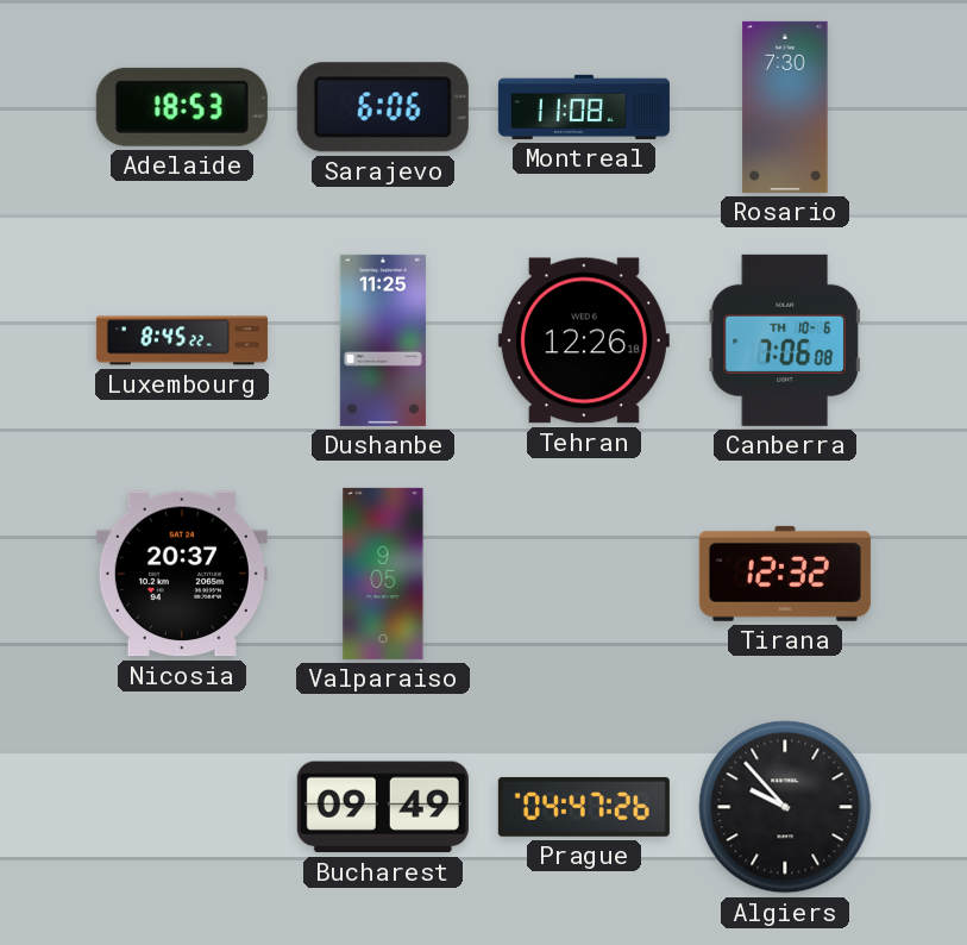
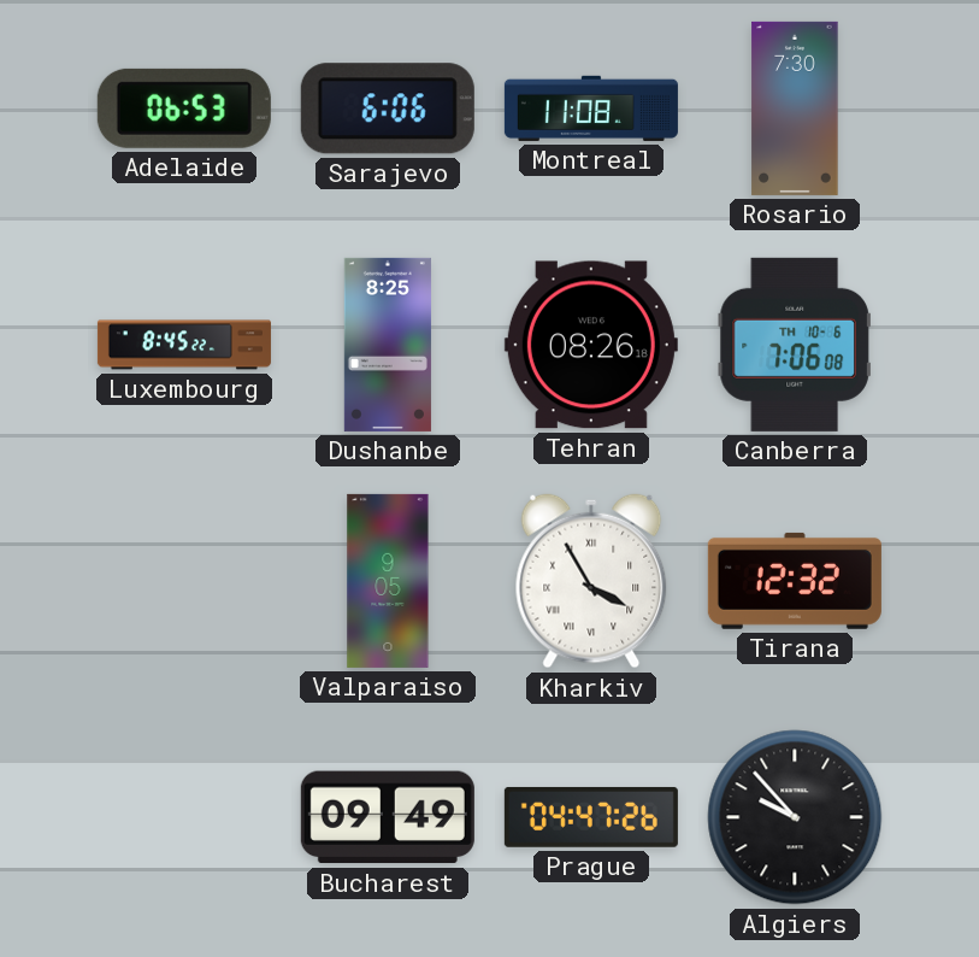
Adelaide: 18:53 -> 06:53
Dushanbe: 11:25 -> 8:25
Tehran: 12:26 -> 08:26
Nicosia: 20:37 -> none
Kharkiv: none -> 3:55
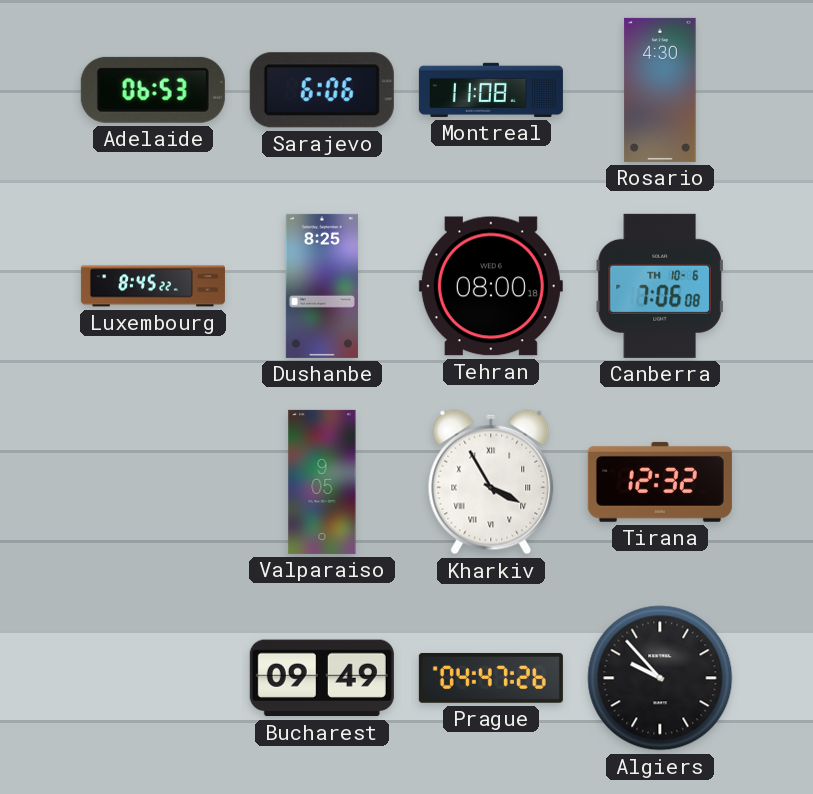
Rosario: 7:30 -> 4:30
Tehran: 08:26 -> 08:00
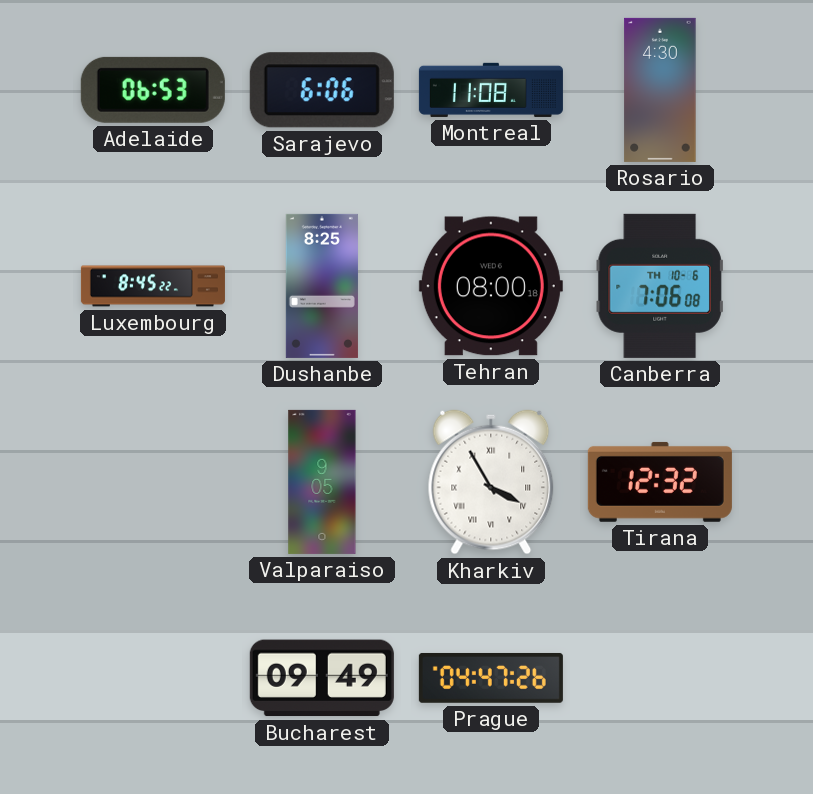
Algiers: 9:53 -> none
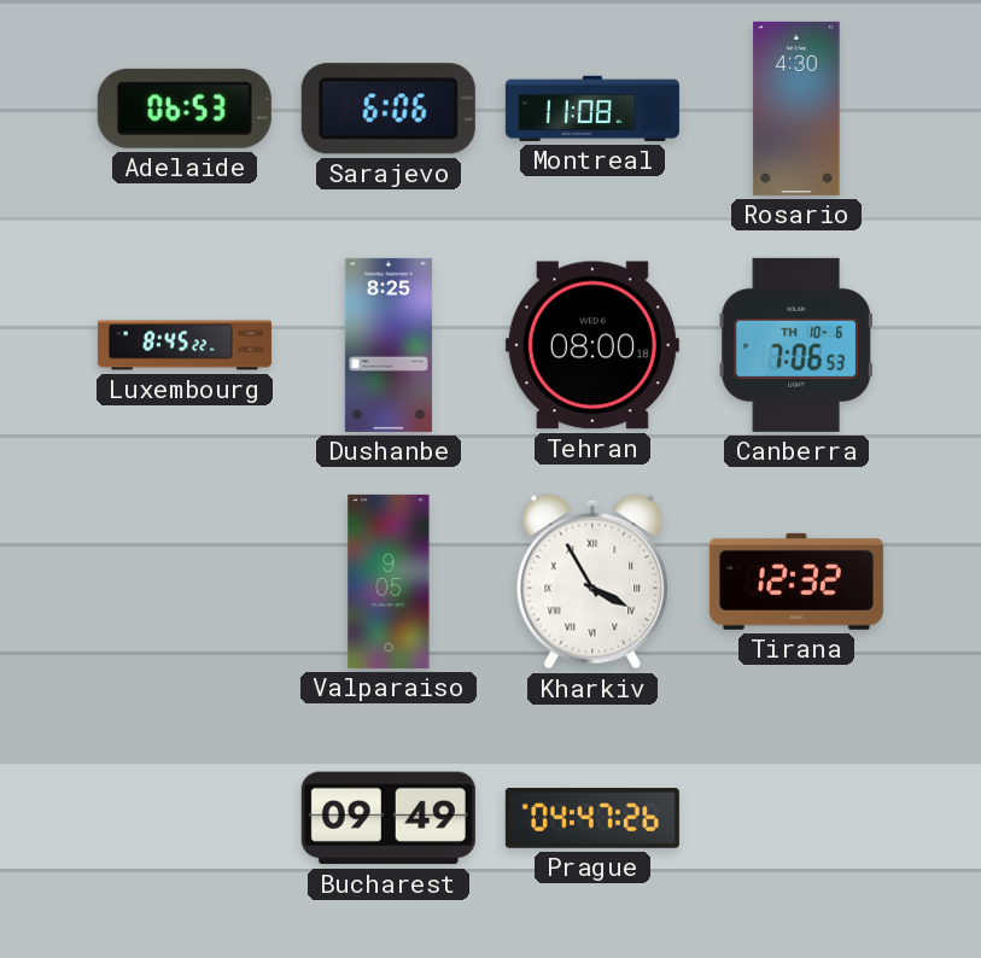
Canberra: 7:06:08 -> 7:06:53
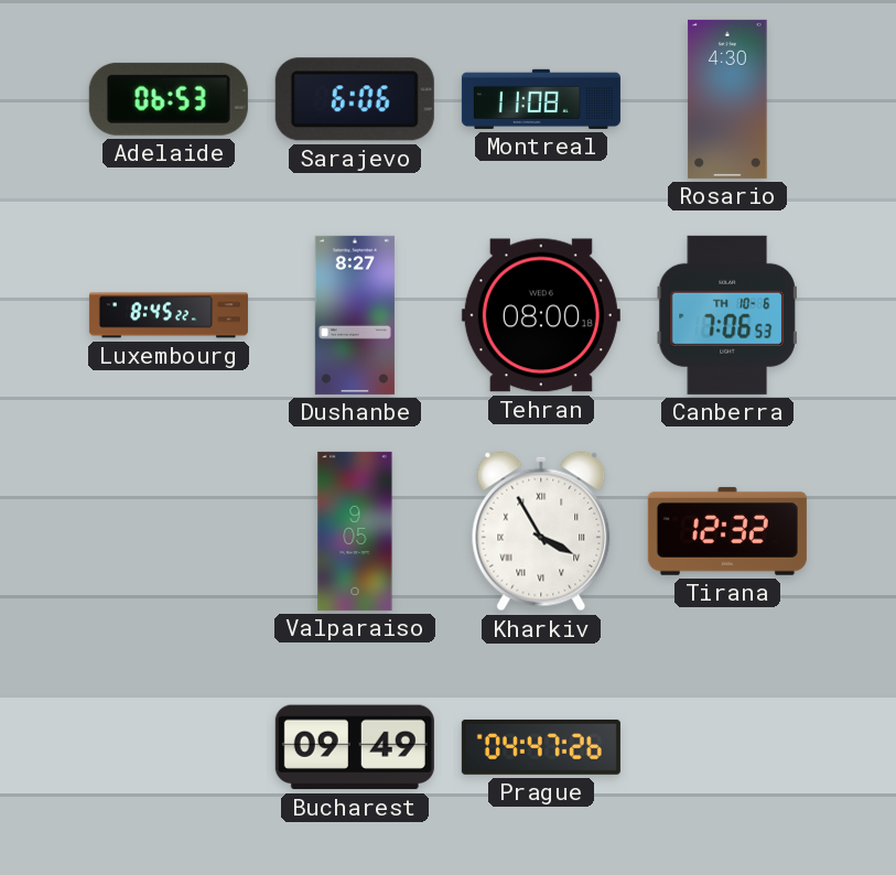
Dushanbe: 8:25 -> 8:27
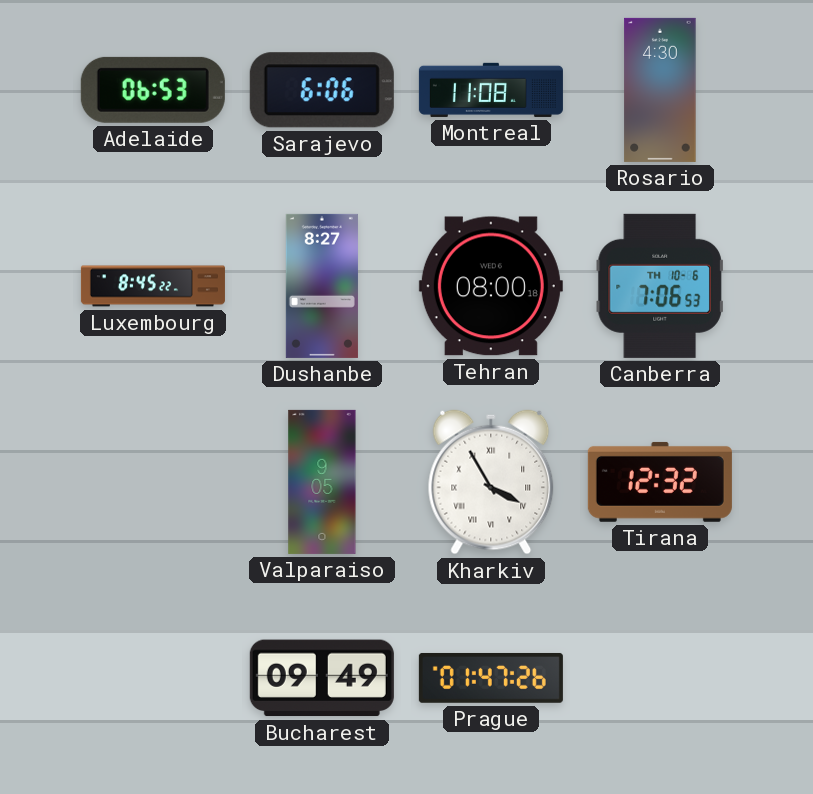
Prague: 04:47 -> 01:47
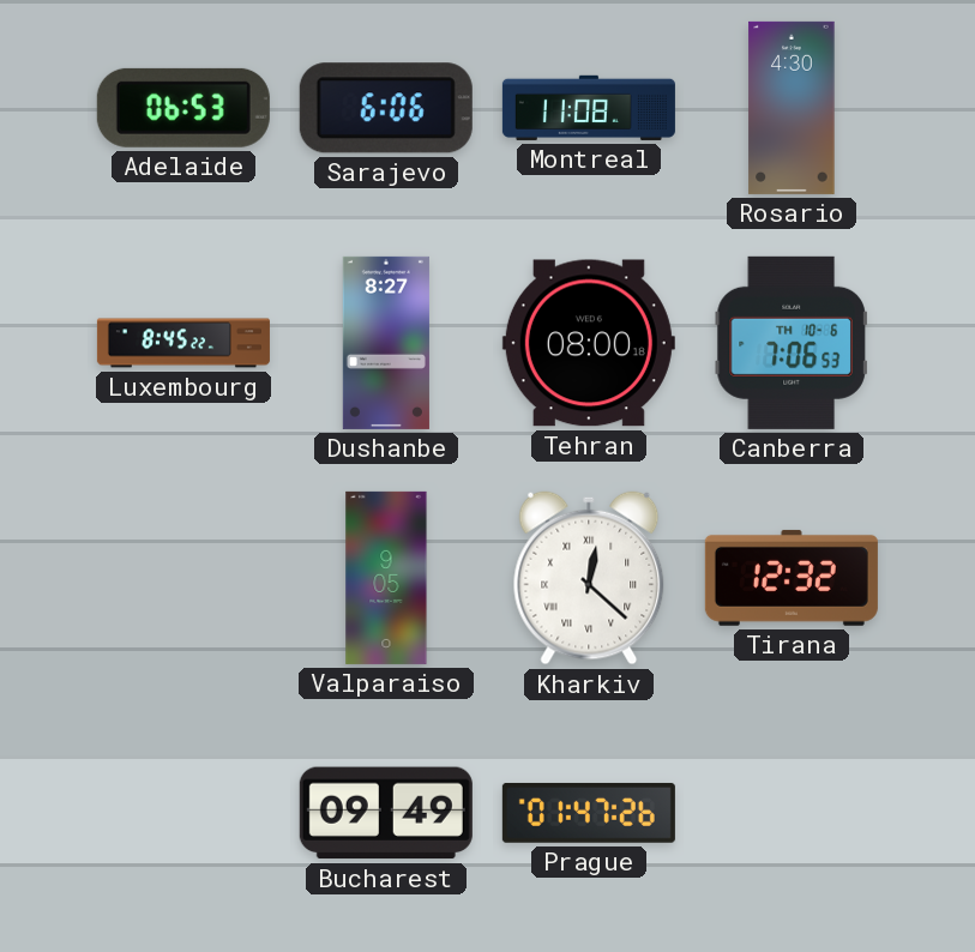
Kharkiv: 3:55 -> 12:22
